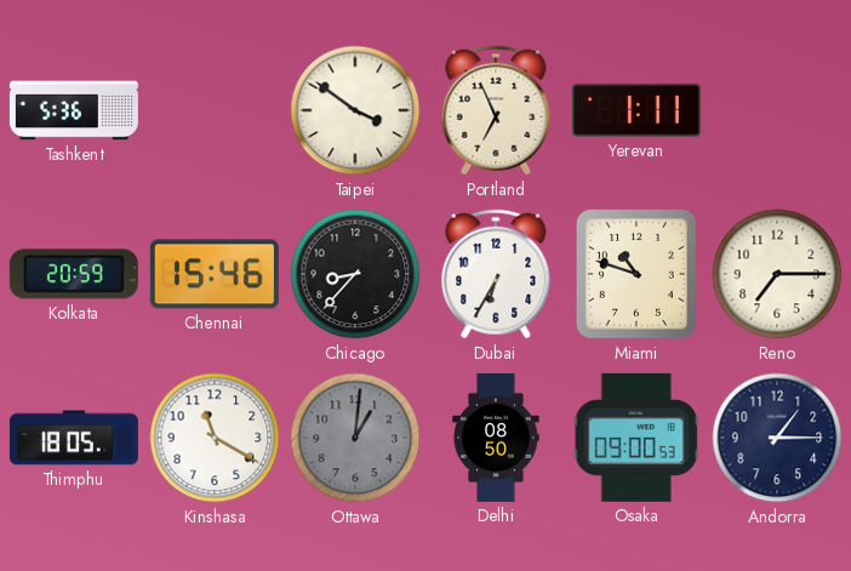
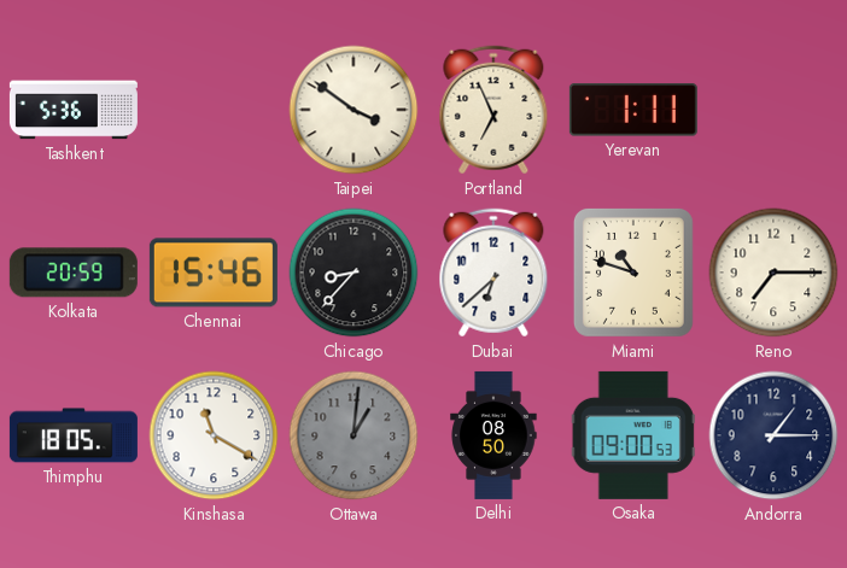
Dubai: 6:35 -> 6:38
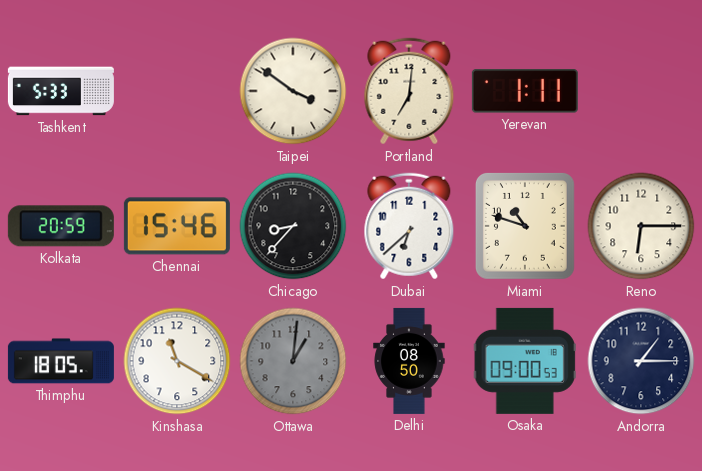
Tashkent: 5:36 -> 5:33
Portland: 6:56 -> 7:01
Reno: 7:15 -> 6:15
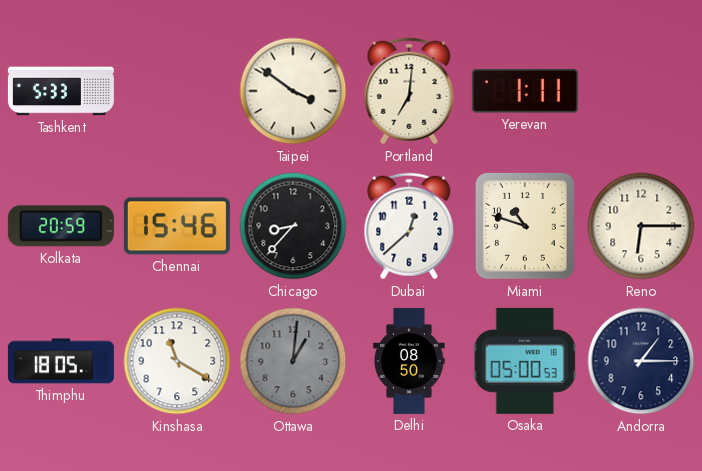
Dubai: 6:38 -> 12:38
Osaka: 09:00 -> 05:00
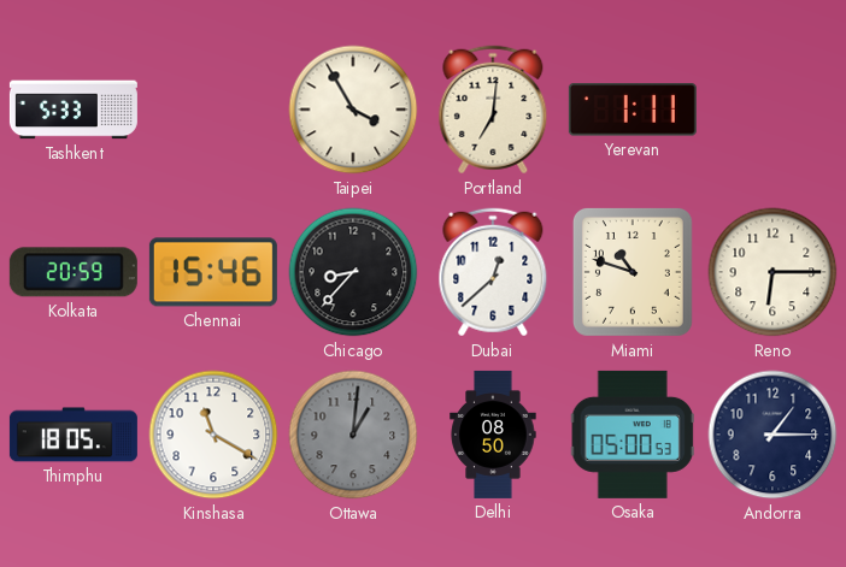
Taipei: 3:51 -> 3:55
